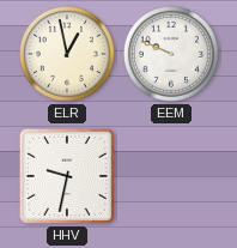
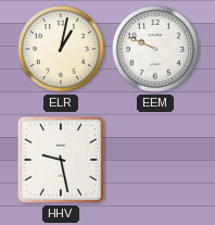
ELR: 12:58 -> 1:02
HHV: 9:32 -> 9:28
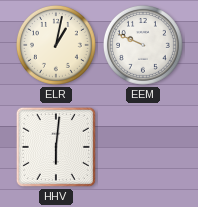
HHV: 9:28 -> 6:01
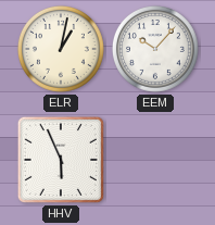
EEM: 9:49 -> 10:07
HHV: 6:01 -> 5:56
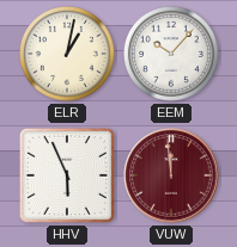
VUW: none -> 11:59
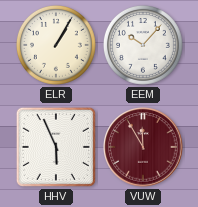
ELR: 1:02 -> 1:05
VUW: 11:59 -> 11:55
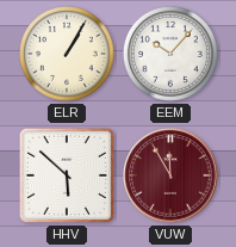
HHV: 5:56 -> 5:52
